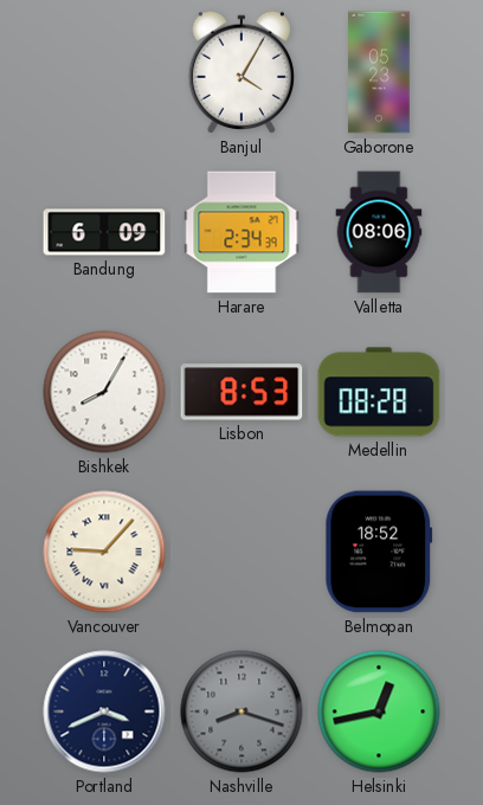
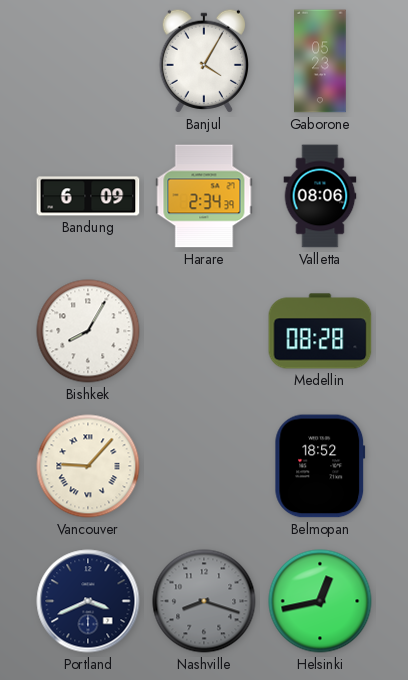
Lisbon: 8:53 -> none
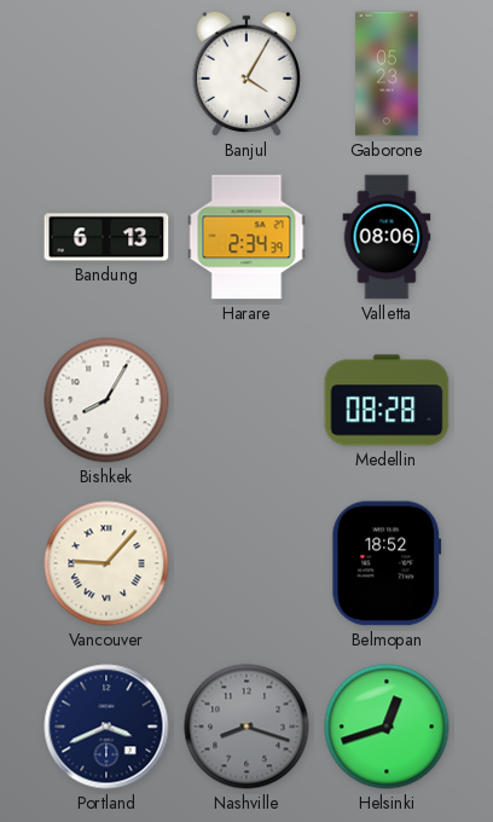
Bandung: 6:09 -> 6:13
Helsinki: 12:43 -> 12:42
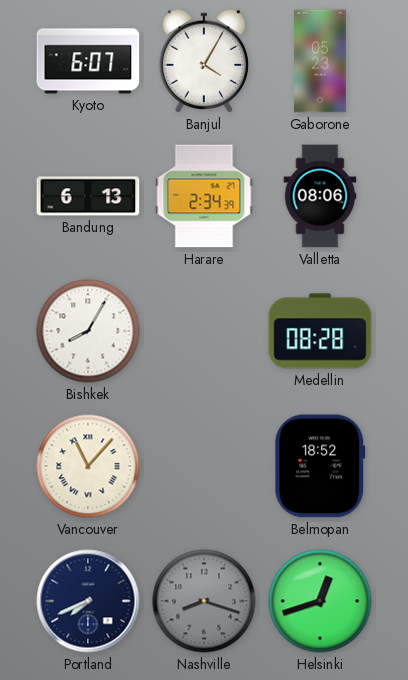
Kyoto: none -> 6:07
Vancouver: 9:07 -> 11:07
Portland: 3:41 -> 7:41
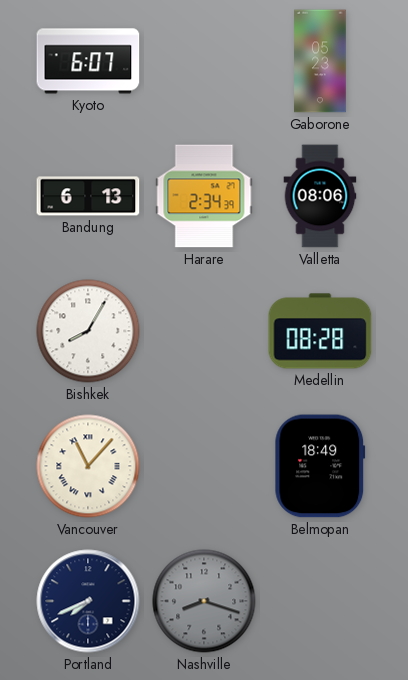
Banjul: 4:05 -> none
Belmopan: 18:52 -> 18:49
Helsinki: 12:42 -> none
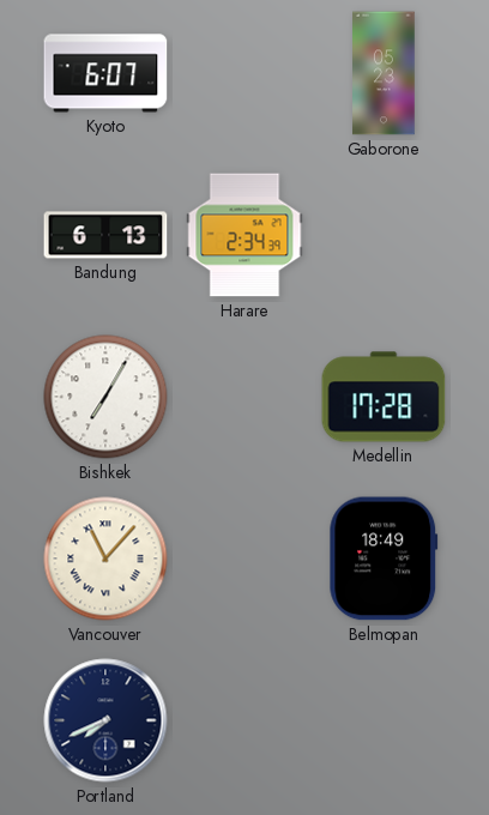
Valletta: 08:06 -> none
Bishkek: 8:05 -> 7:05
Medellin: 08:28 -> 17:28
Nashville: 8:18 -> none
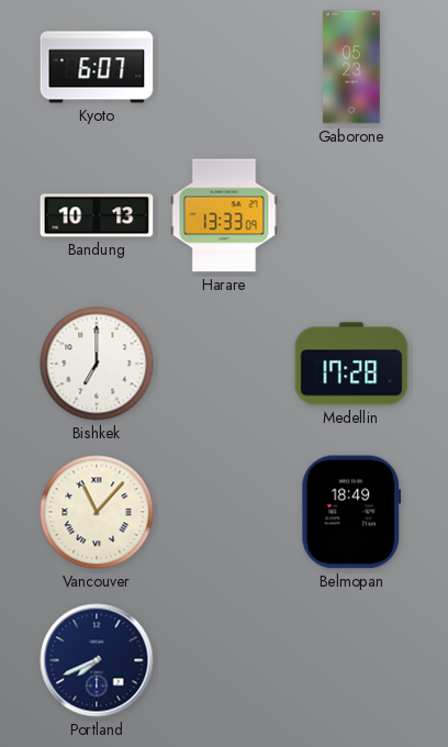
Bandung: 6:13 -> 10:13
Harare: 2:34 -> 13:33
Bishkek: 7:05 -> 7:00
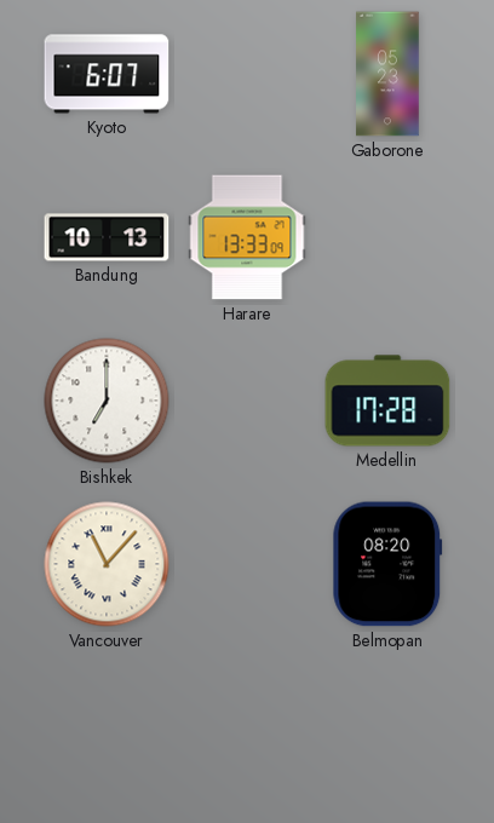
Belmopan: 18:49 -> 08:20
Portland: 7:41 -> none
